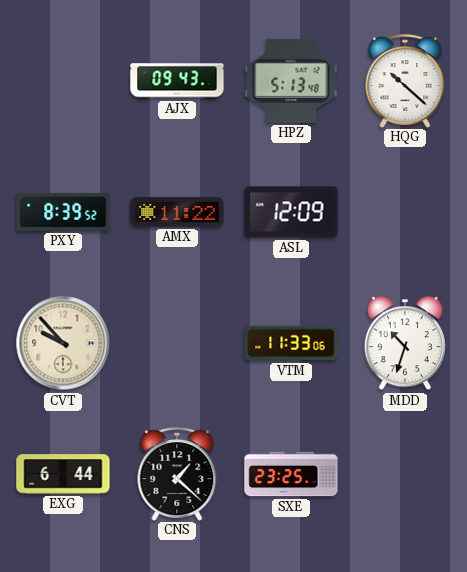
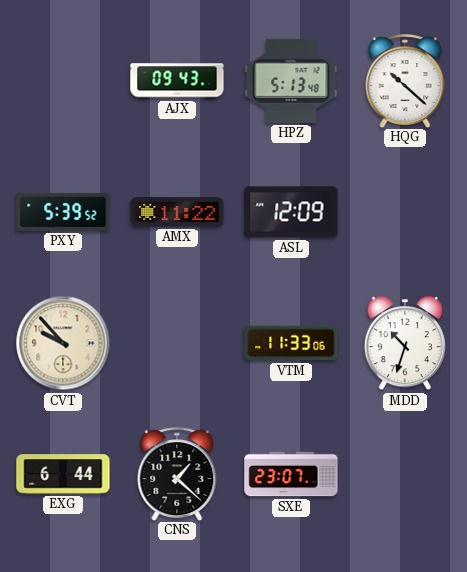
PXY: 8:39 -> 5:39
SXE: 23:25 -> 23:07
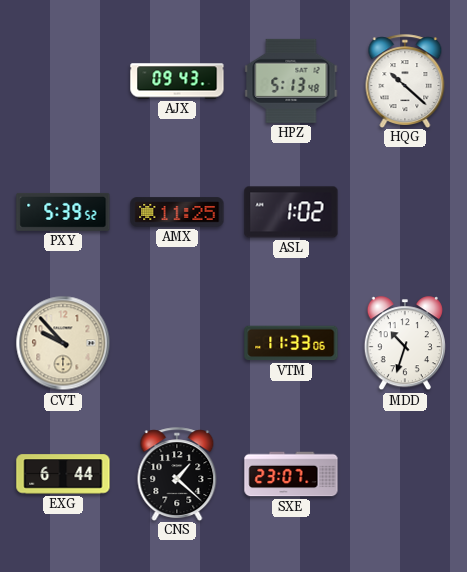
AMX: 11:22 -> 11:25
ASL: 12:09 -> 1:02
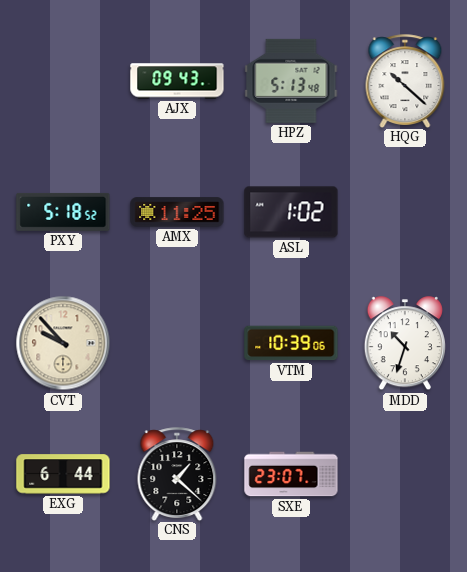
PXY: 5:39 -> 5:18
VTM: 11:33 -> 10:39
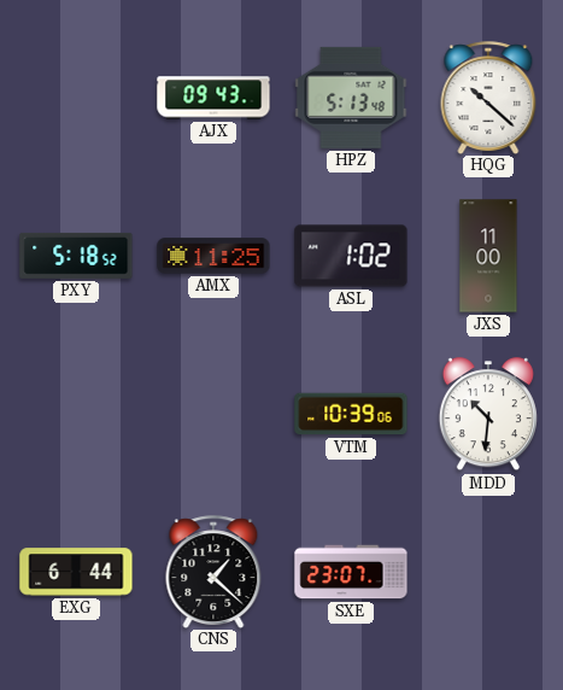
JXS: none -> 11:00
CVT: 9:53 -> none
MDD: 10:33 -> 10:31
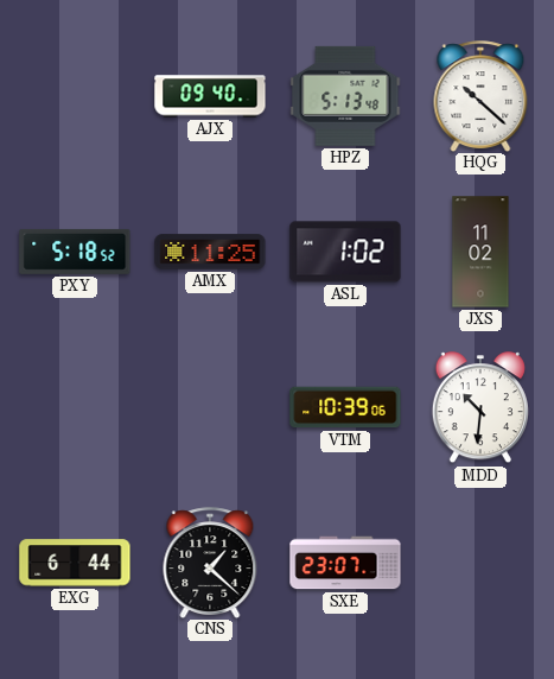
AJX: 09:43 -> 09:40
JXS: 11:00 -> 11:02
